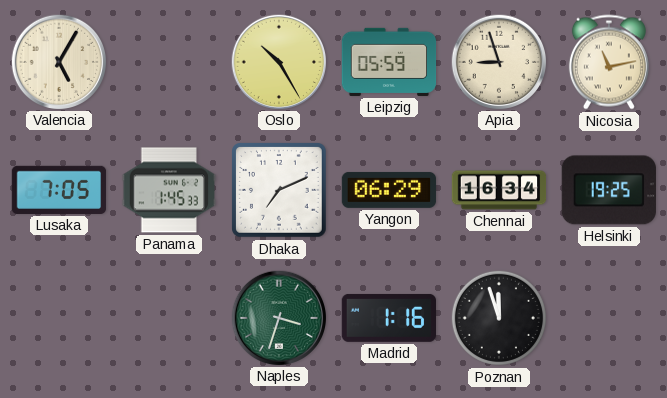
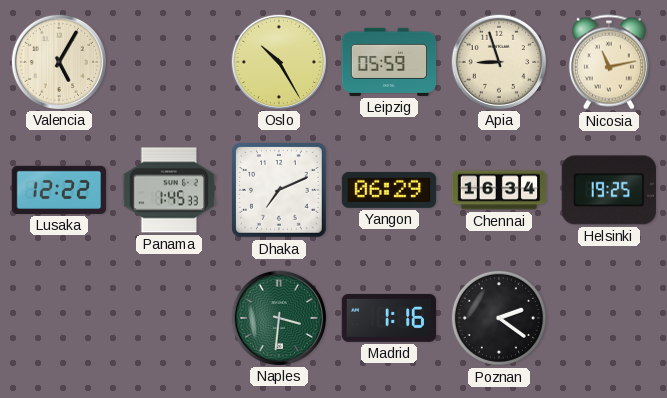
Lusaka: 7:05 -> 12:22
Naples: 3:33 -> 3:31
Poznan: 11:57 -> 2:21
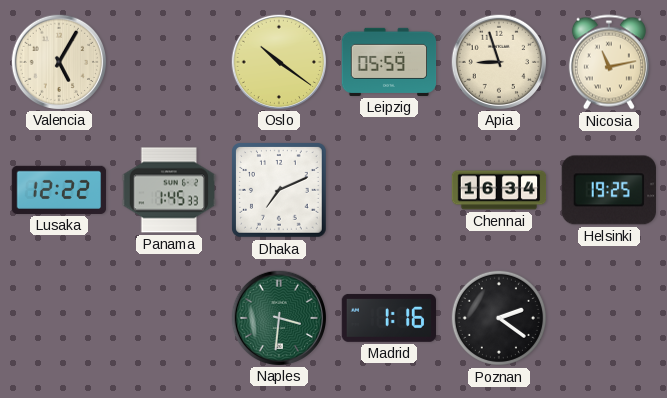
Oslo: 10:25 -> 10:21
Yangon: 06:29 -> none
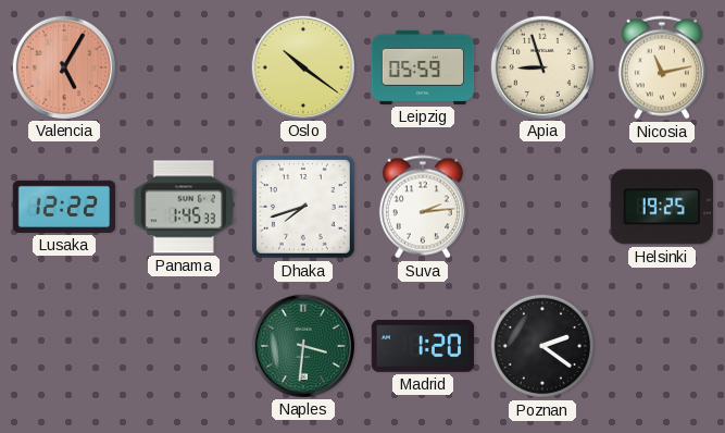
Valencia dial: cream -> salmon
Dhaka: 7:11 -> 7:42
Suva: none -> 2:14
Chennai: 16:34 -> none
Madrid: 1:16 -> 1:20
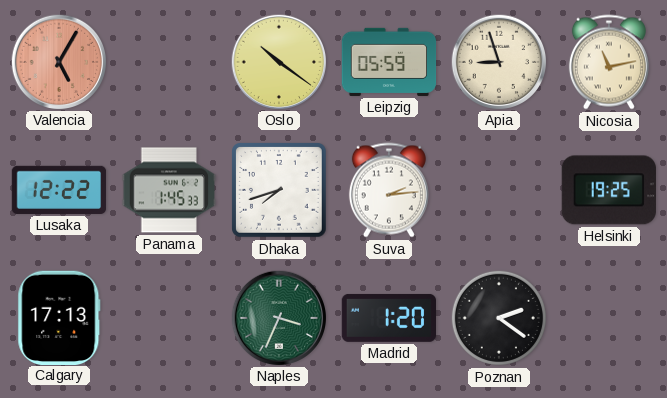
Calgary: none -> 17:13
Naples: 3:31 -> 3:34
